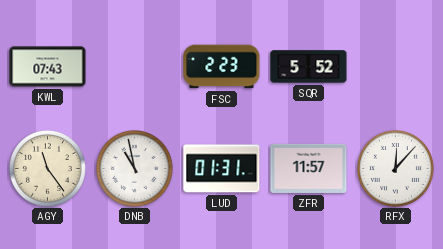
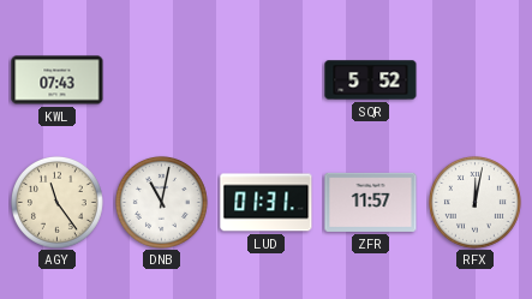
FSC: 2:23 -> none
DNB: 10:58 -> 11:02
RFX: 12:07 -> 12:02
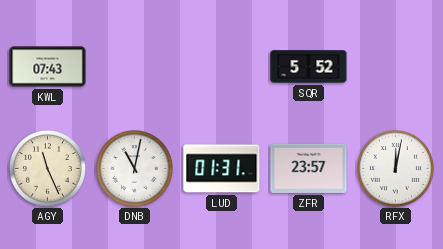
AGY: 11:24 -> 11:26
ZFR: 11:57 -> 23:57
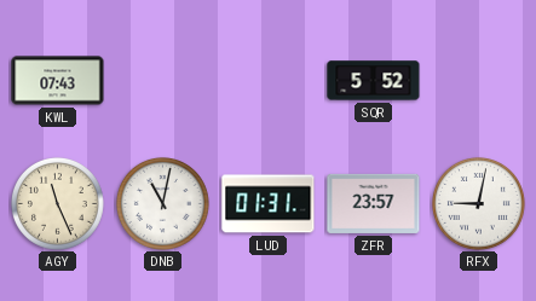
RFX: 12:02 -> 9:02
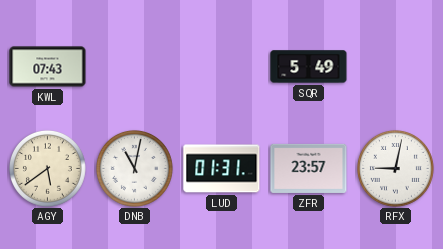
SQR: 5:52 -> 5:49
AGY: 11:26 -> 5:39
